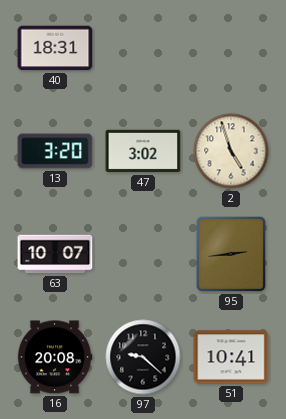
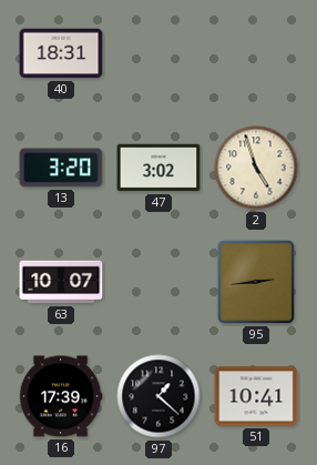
16: 20:08 -> 17:39
97: 9:22 -> 1:22
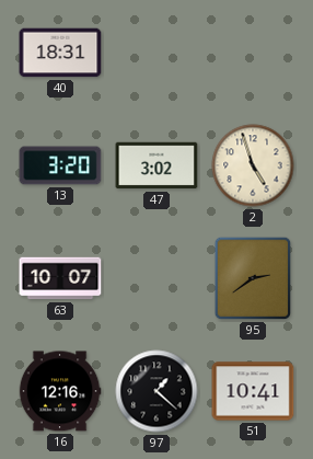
95: 2:44 -> 2:39
16: 17:39 -> 12:16
